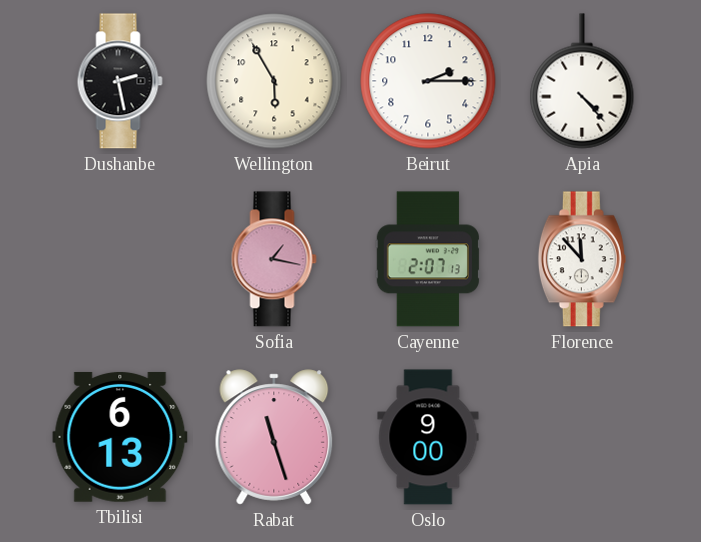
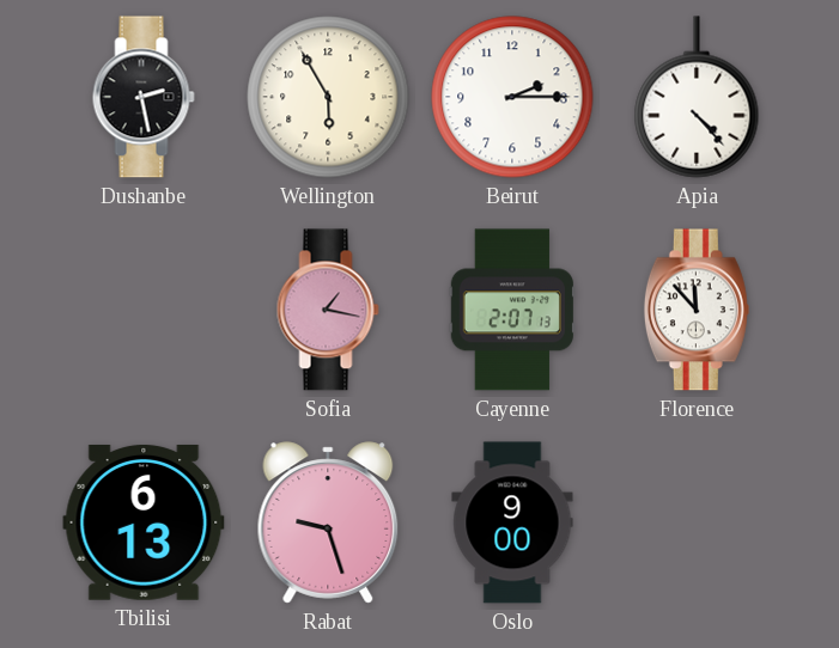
Rabat: 11:27 -> 9:27
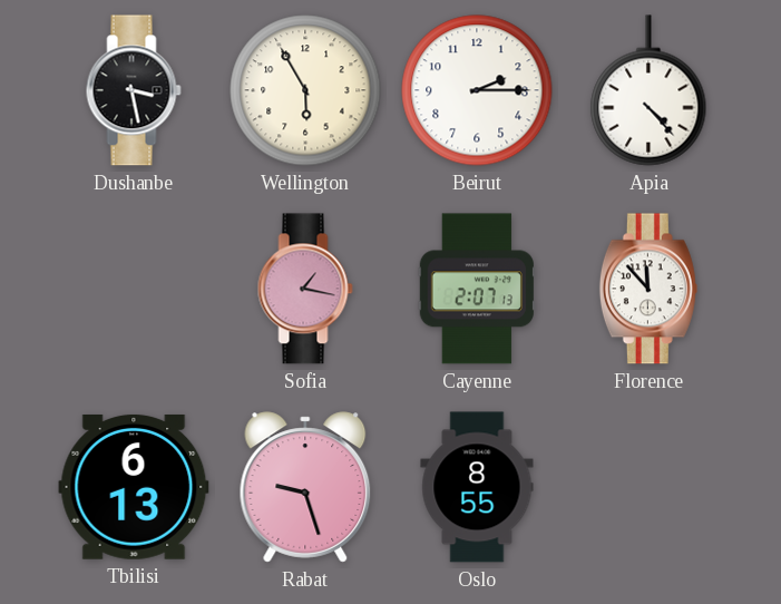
Dushanbe: 2:28 -> 3:28
Oslo: 9:00 -> 8:55
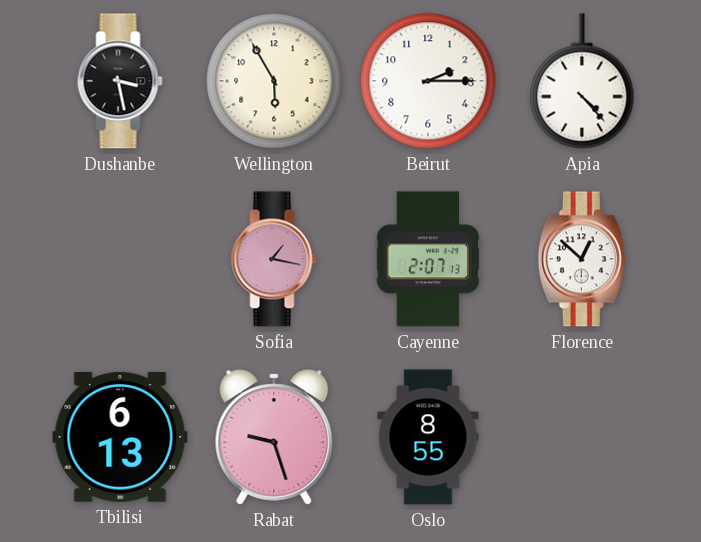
Florence: 11:53 -> 12:52
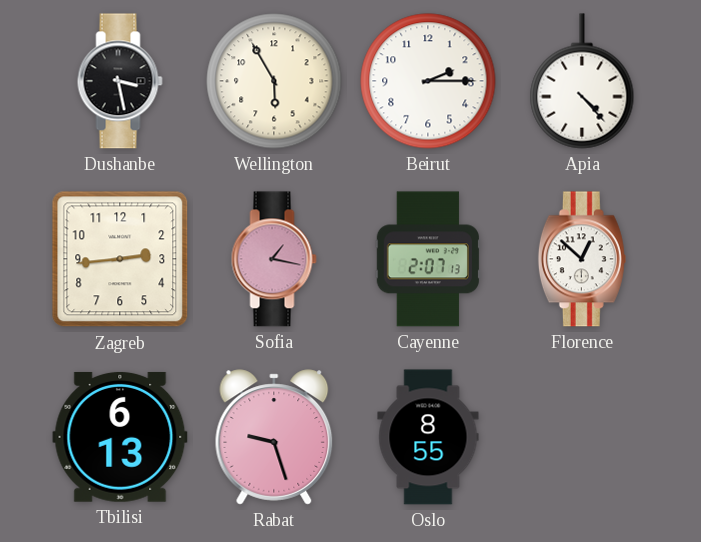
Zagreb: none -> 2:44
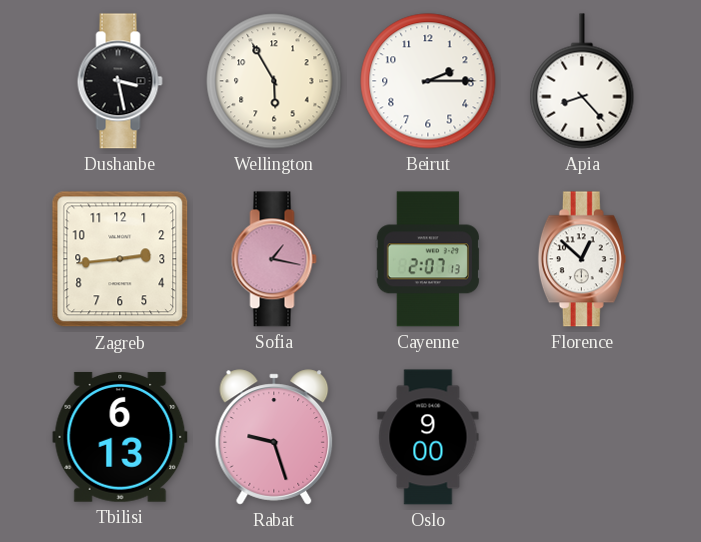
Apia: 4:23 -> 8:23
Oslo: 8:55 -> 9:00
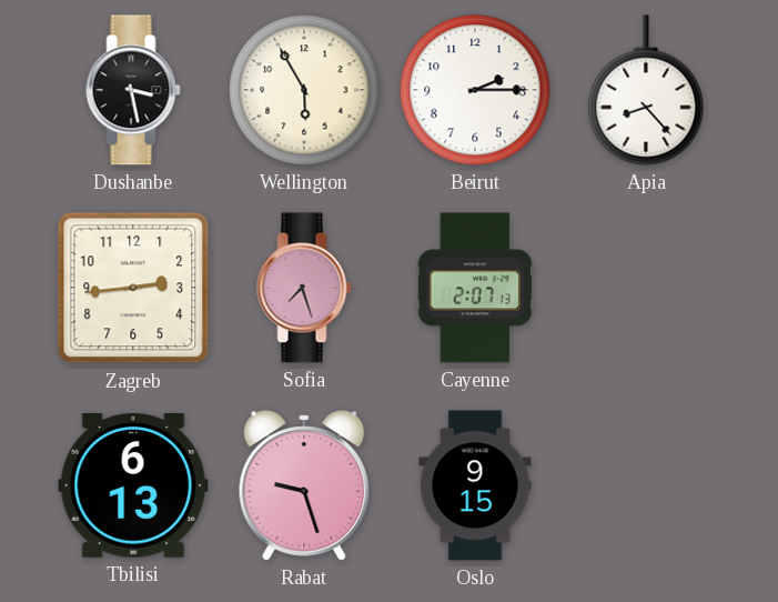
Sofia: 1:17 -> 7:27
Florence: 12:52 -> none
Oslo: 9:00 -> 9:15
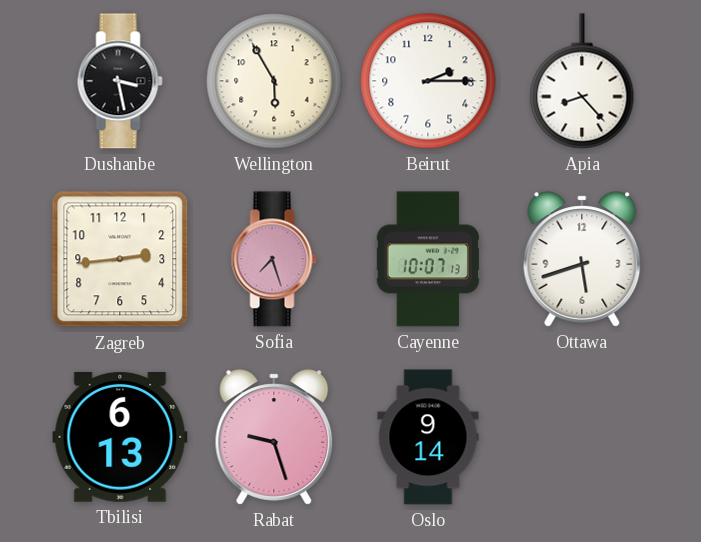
Cayenne: 2:07 -> 10:07
Ottawa: none -> 5:42
Oslo: 9:15 -> 9:14
